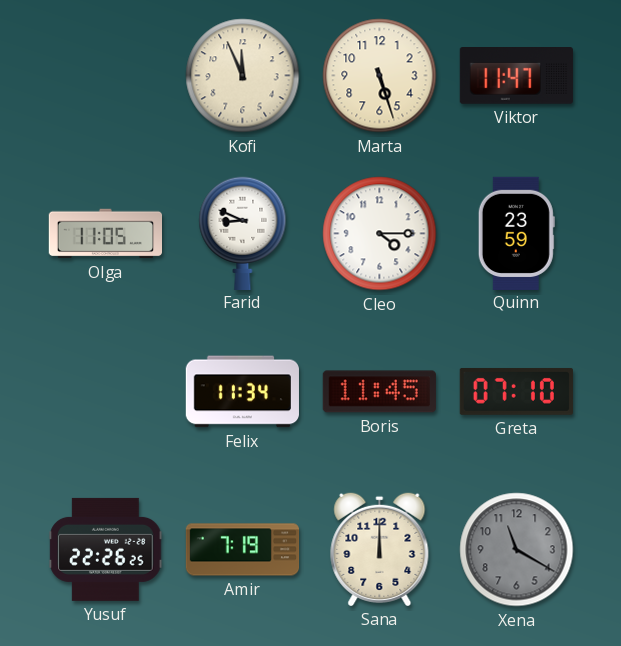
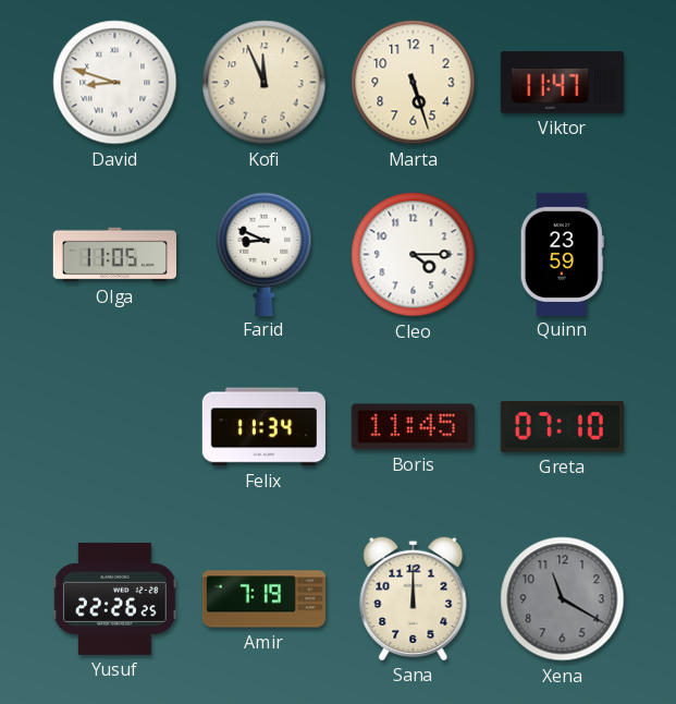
David: none -> 8:48
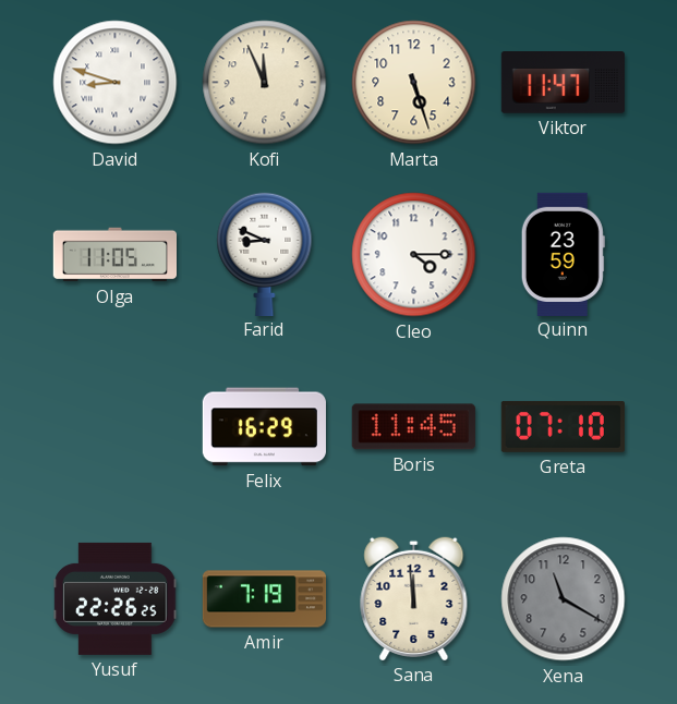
Felix: 11:34 -> 16:29
Sana: 12:00 -> 11:59
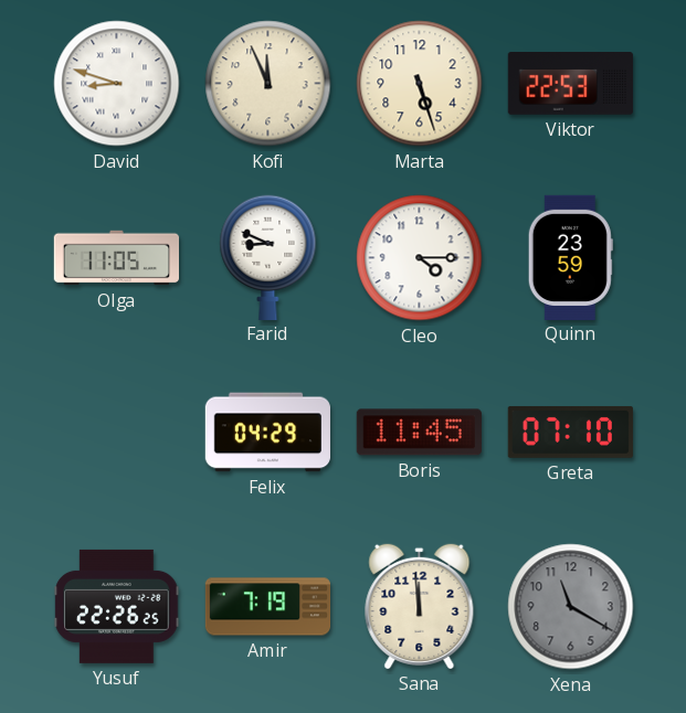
Viktor: 11:47 -> 22:53
Felix: 16:29 -> 04:29
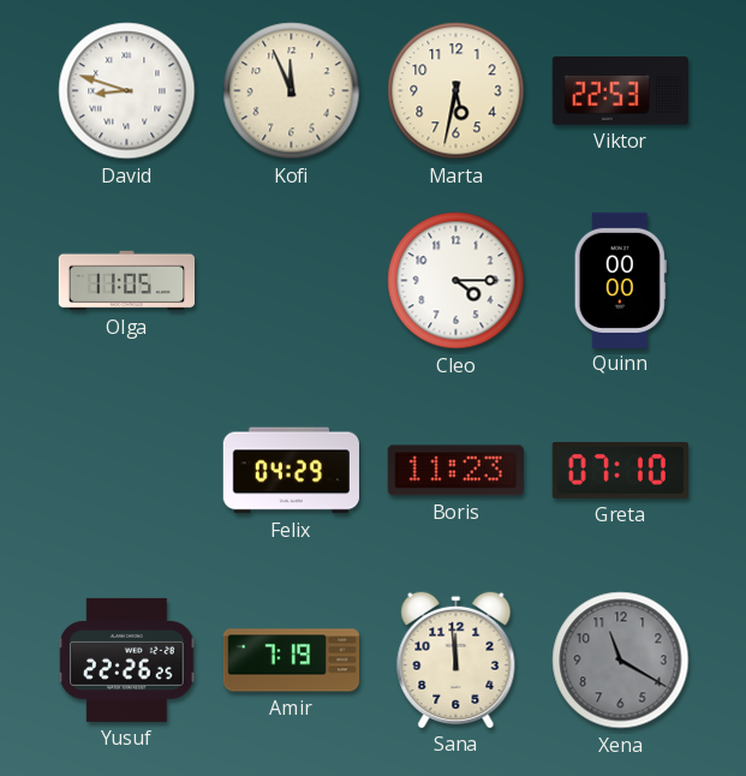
Marta: 5:27 -> 5:32
Farid: 8:49 -> none
Quinn: 23:59 -> 00:00
Boris: 11:45 -> 11:23
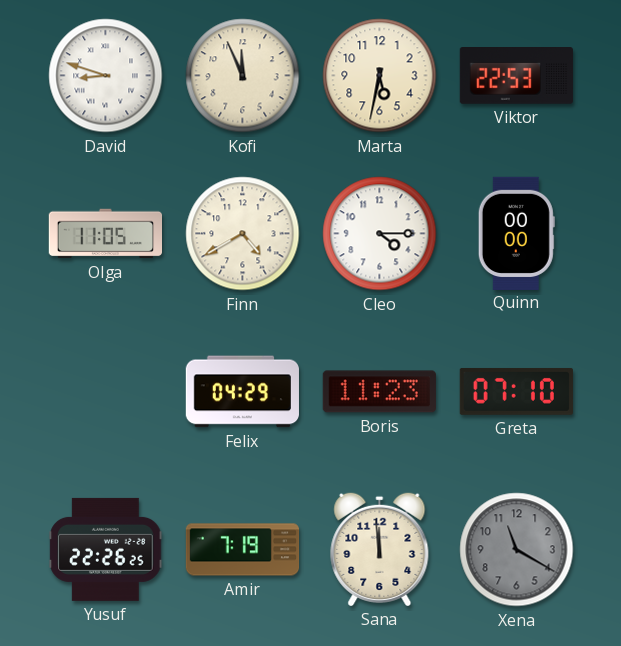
Finn: none -> 4:40
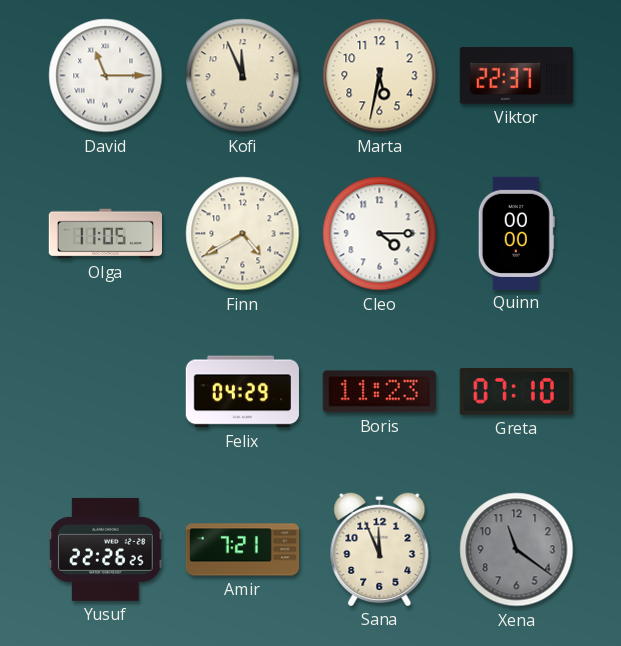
David: 8:48 -> 11:15
Viktor: 22:53 -> 22:37
Amir: 7:19 -> 7:21
Sana: 11:59 -> 11:56
Xena: 11:20 -> 11:21
